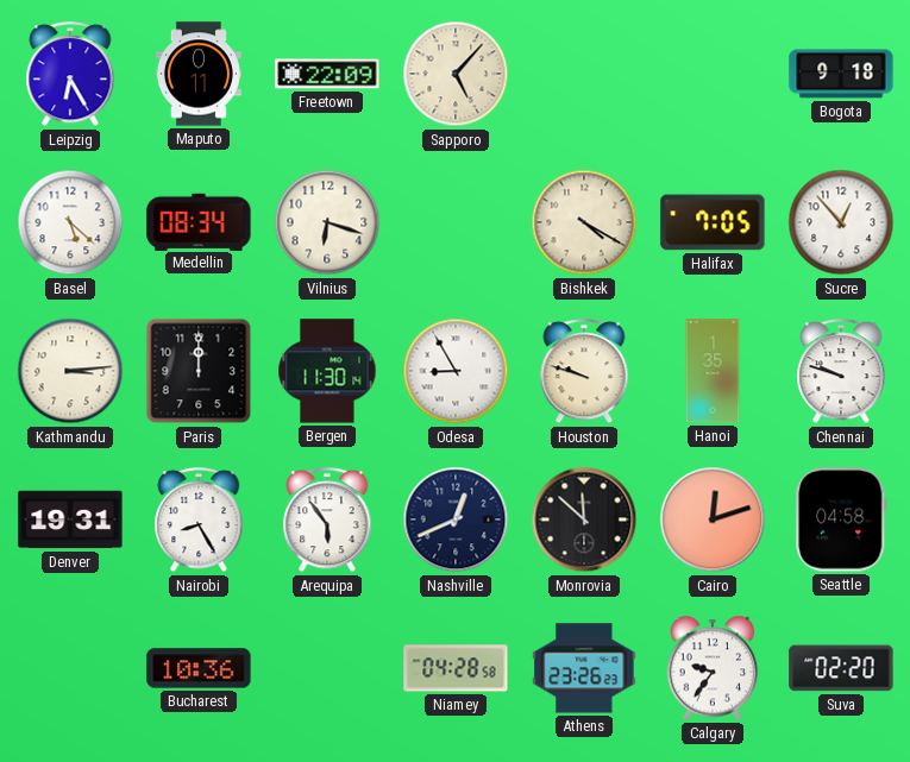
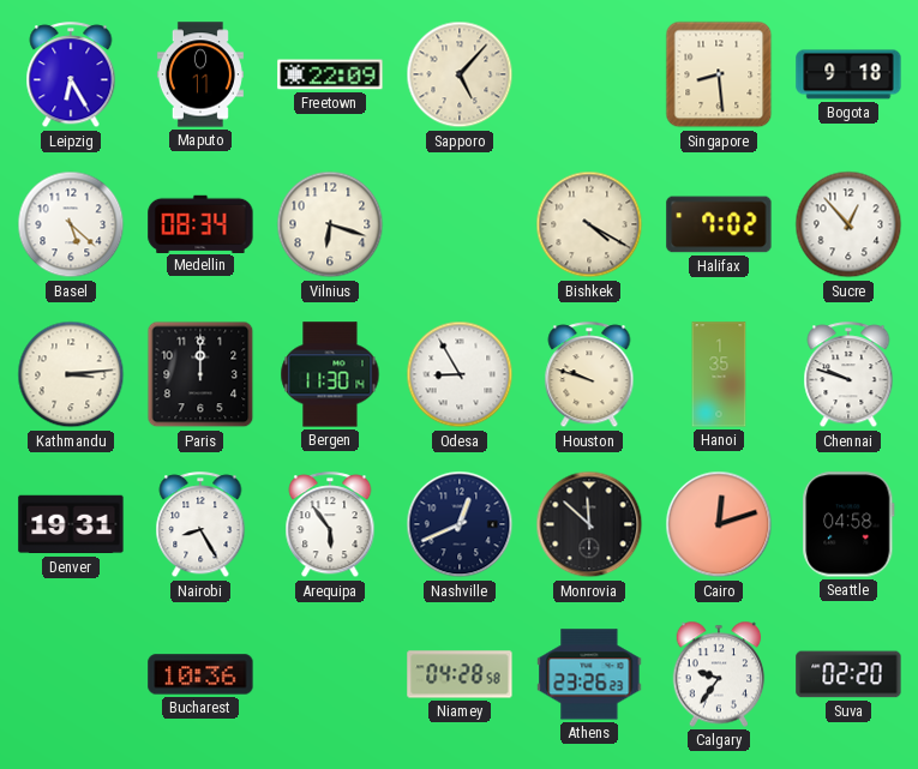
Singapore: none -> 8:29
Halifax: 7:05 -> 7:02
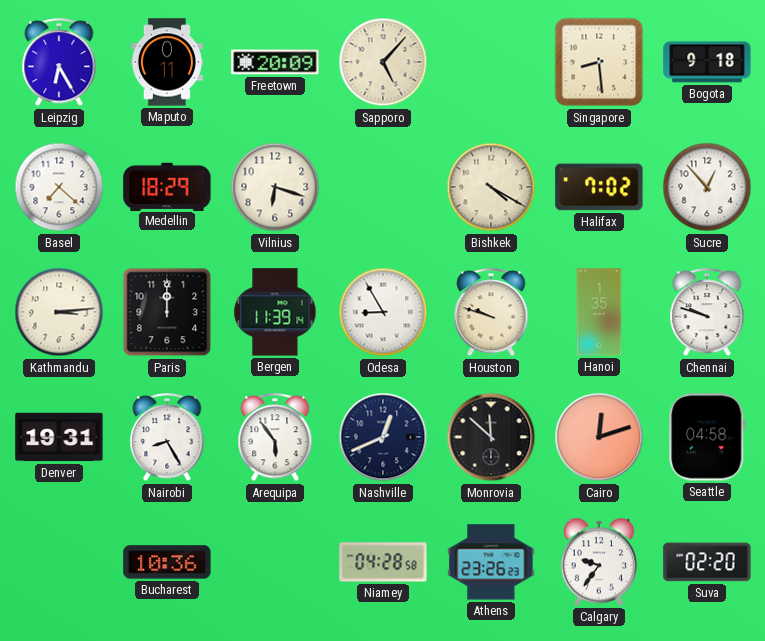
Freetown: 22:09 -> 20:09
Basel: 5:22 -> 7:22
Medellin: 08:34 -> 18:29
Bergen: 11:30 -> 11:39
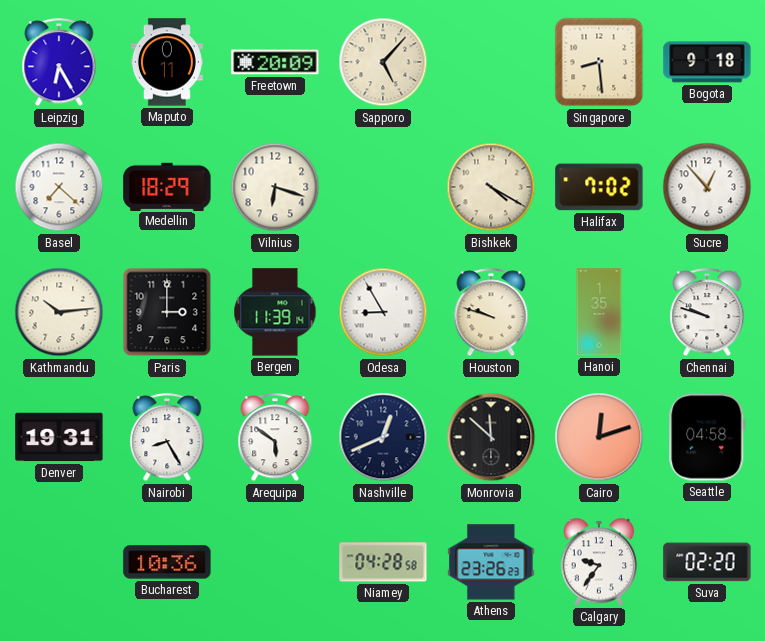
Kathmandu: 3:14 -> 10:14
Paris: 12:00 -> 3:00
Arequipa: 5:54 -> 5:51
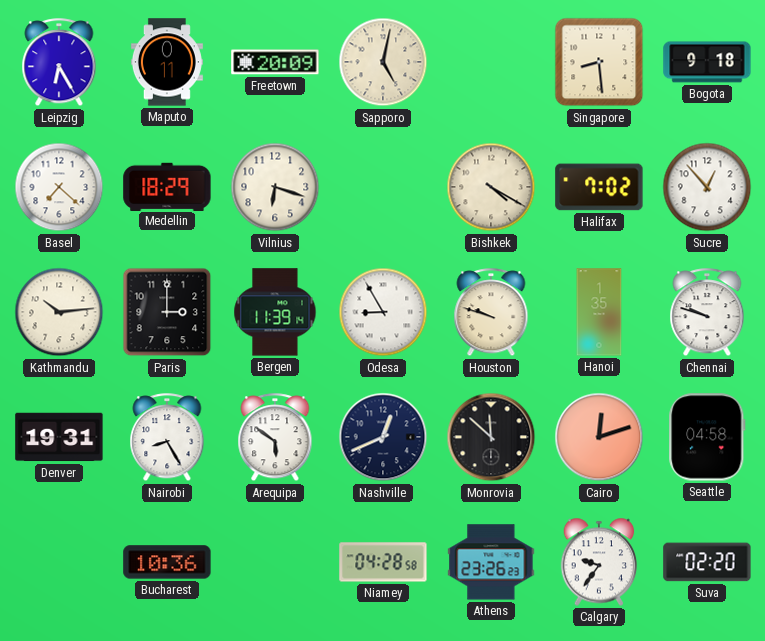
Sapporo: 5:07 -> 5:02
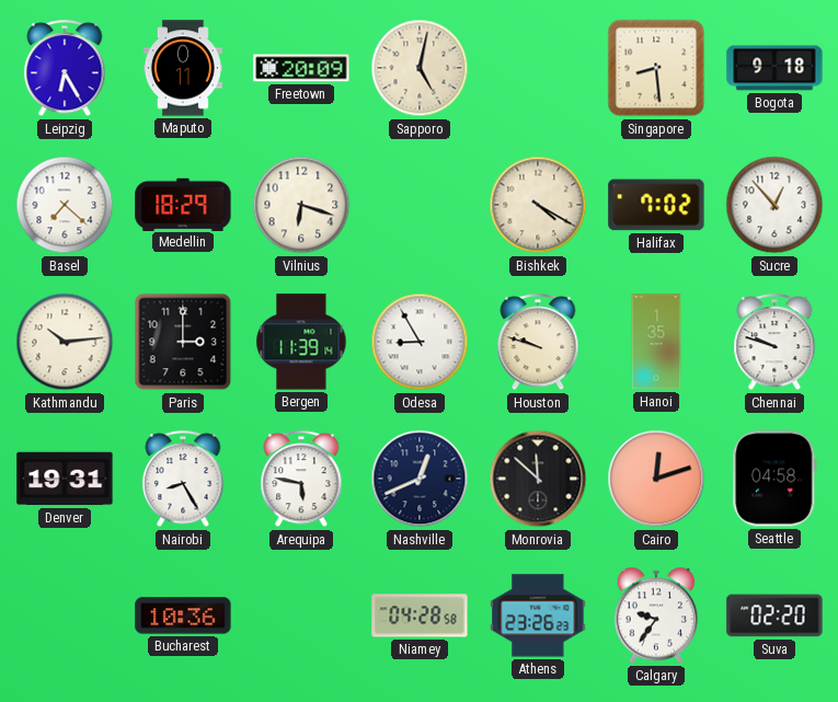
Arequipa: 5:51 -> 5:47
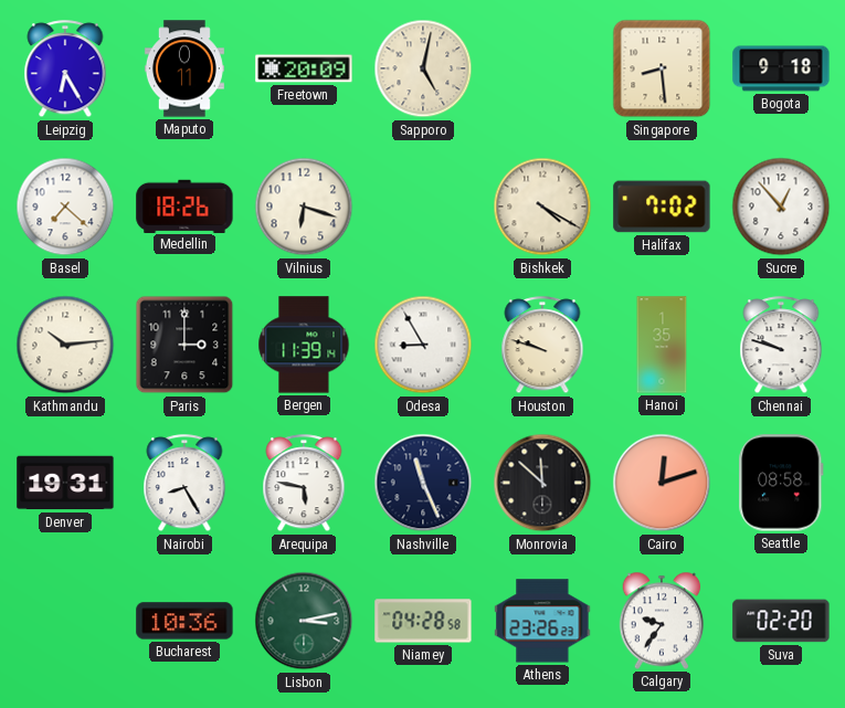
Medellin: 18:29 -> 18:26
Nashville: 12:41 -> 11:26
Seattle: 04:58 -> 08:58
Lisbon: none -> 3:13
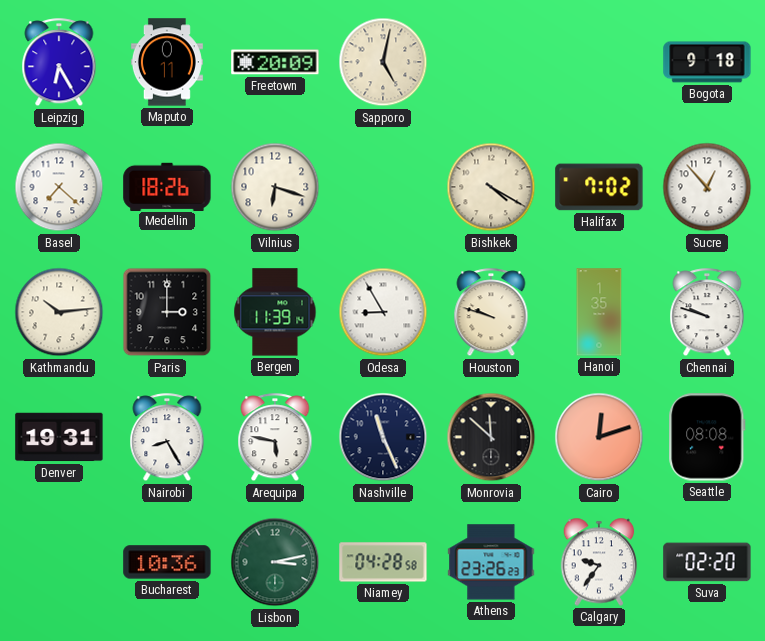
Singapore: 8:29 -> none
Seattle: 08:58 -> 08:08
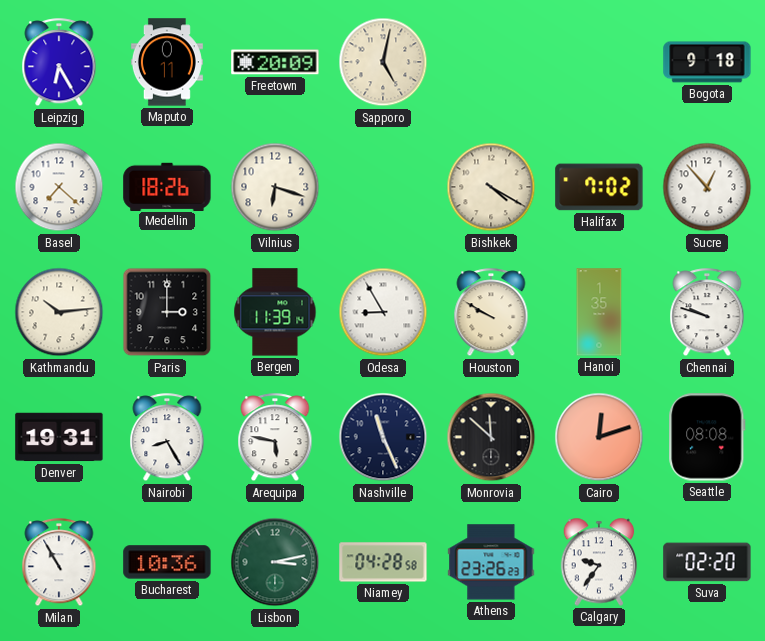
Houston: 9:48 -> 9:50
Milan: none -> 10:55
